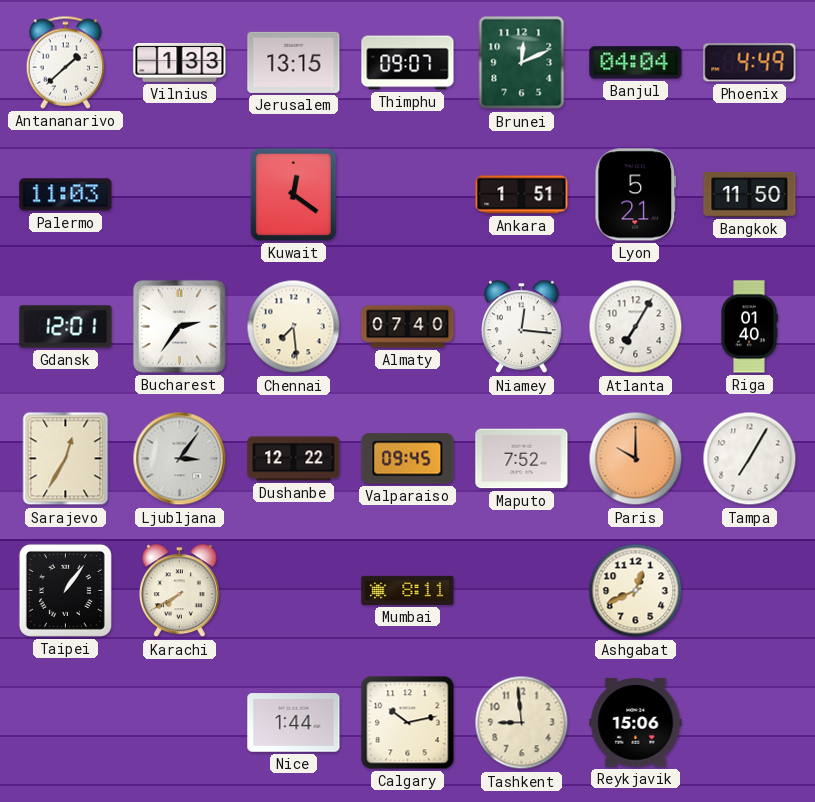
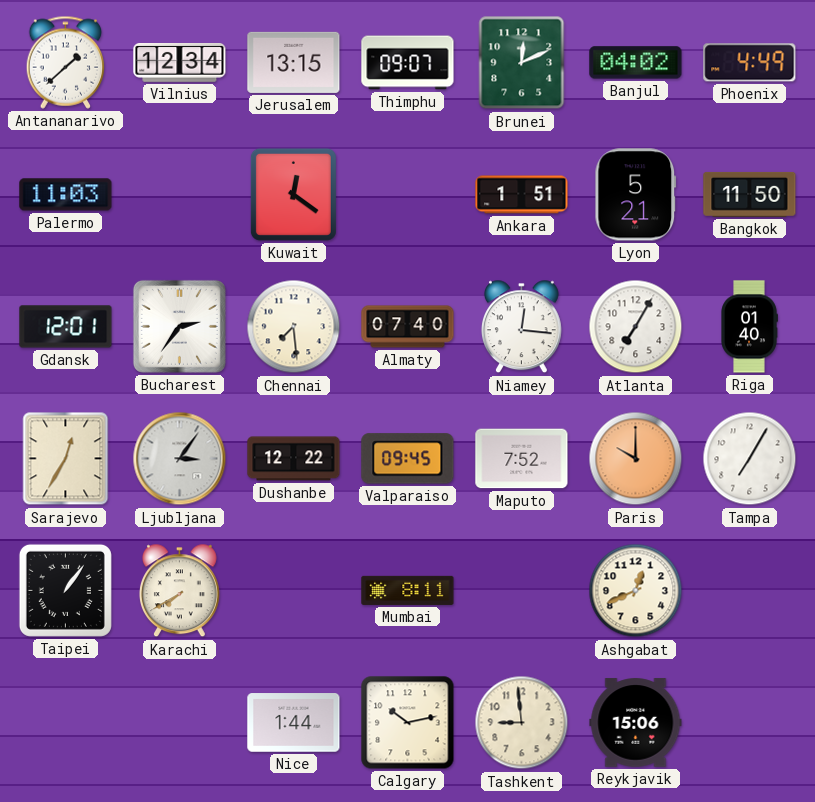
Vilnius: 1:33 -> 12:34
Banjul: 04:04 -> 04:02
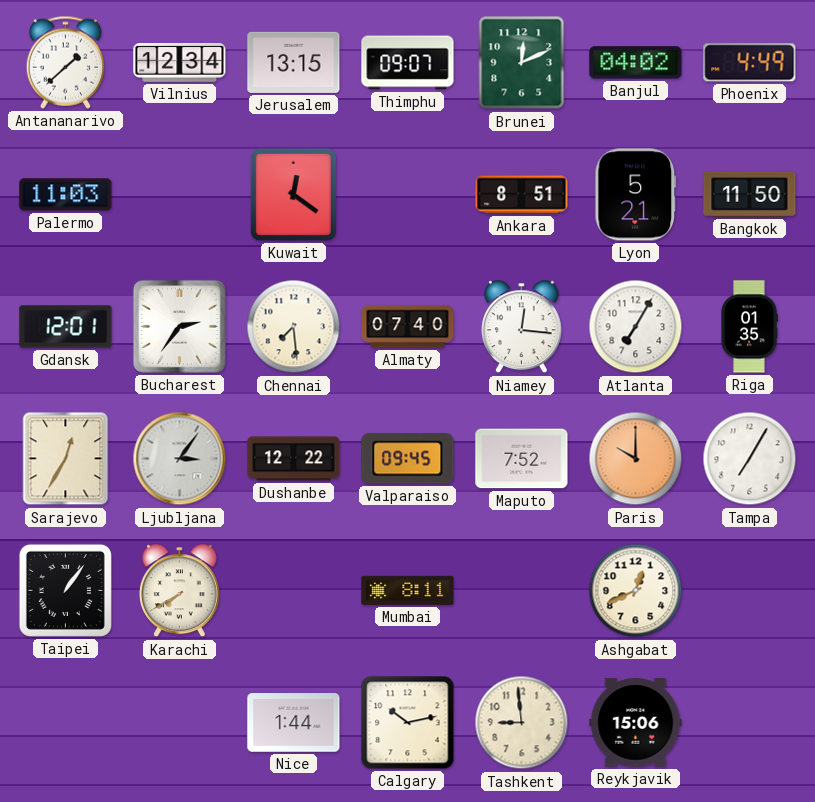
Ankara: 1:51 -> 8:51
Riga: 01:40 -> 01:35
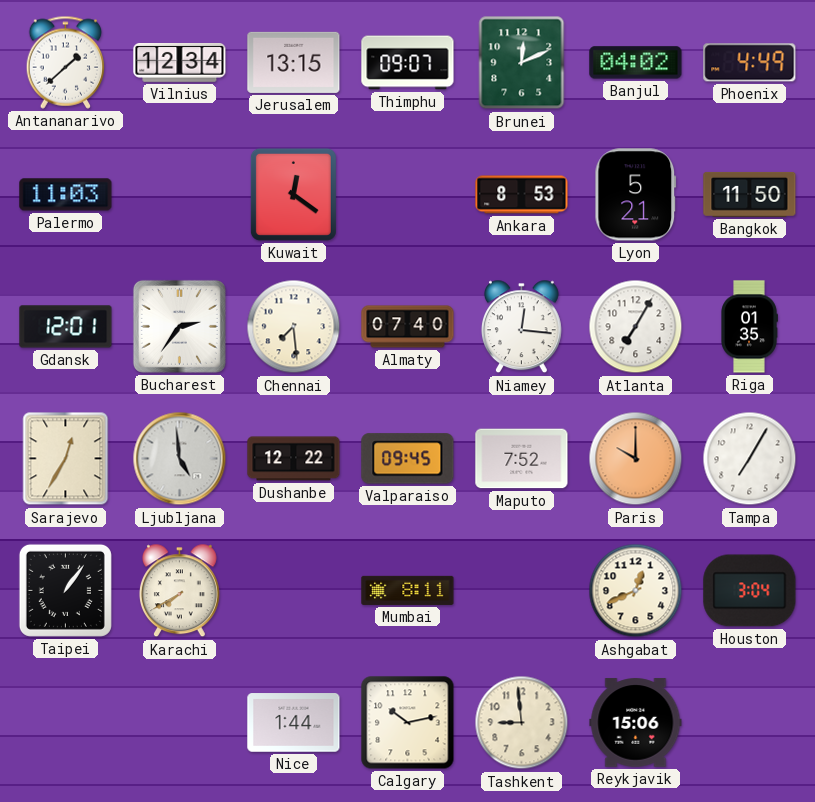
Ankara: 8:51 -> 8:53
Ljubljana: 3:06 -> 4:59
Houston: none -> 3:04
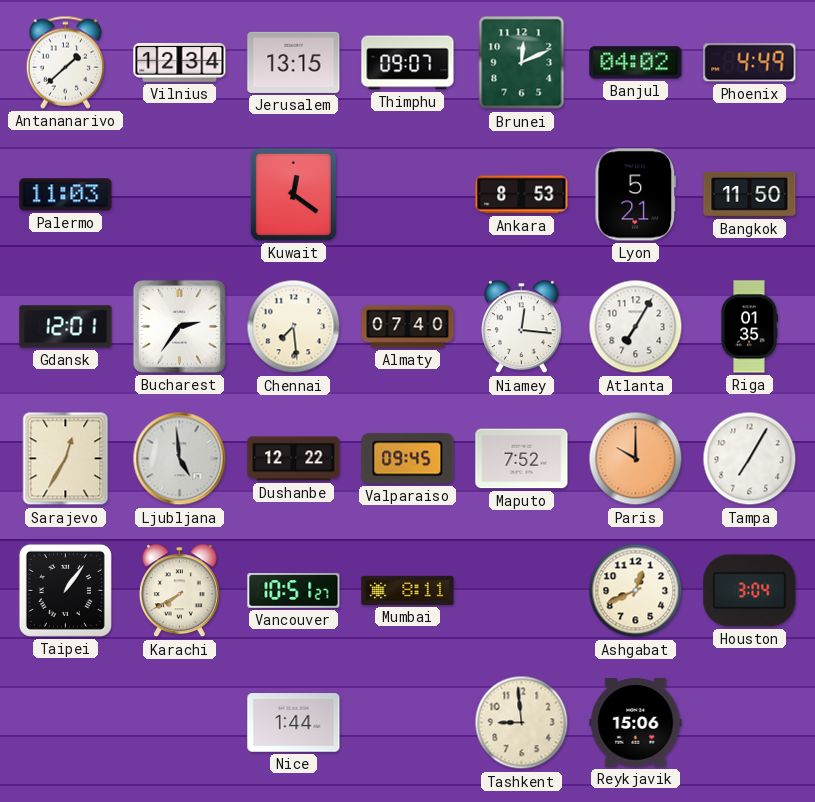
Vancouver: none -> 10:51
Calgary: 10:13 -> none
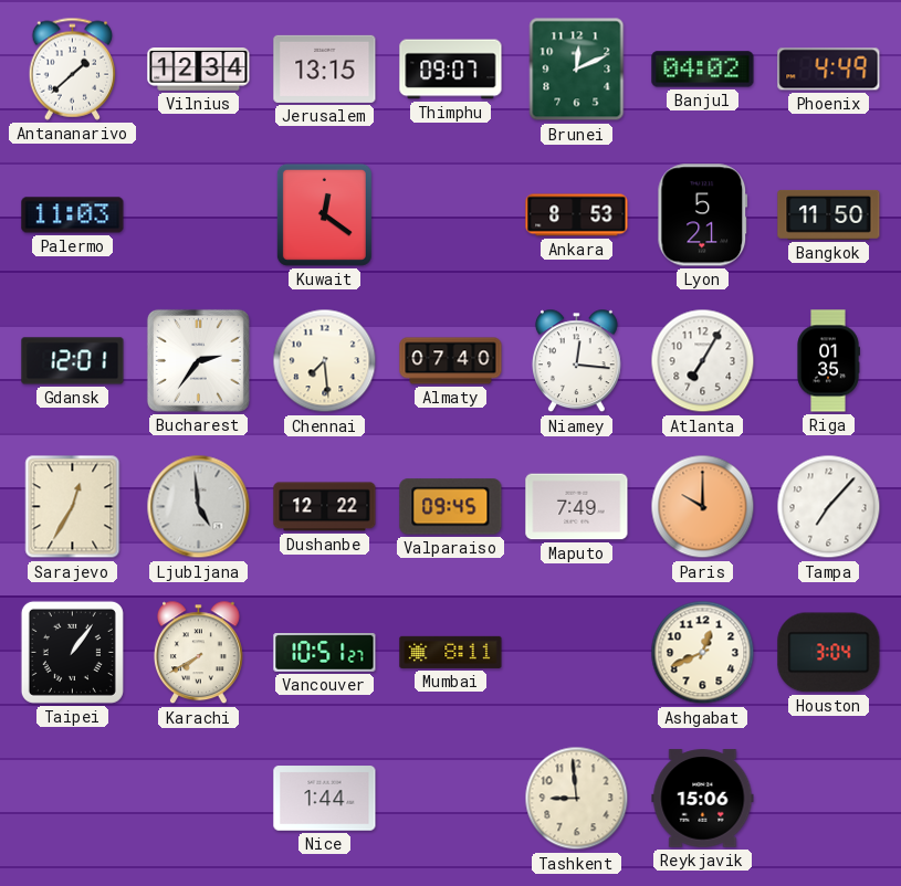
Maputo: 7:52 -> 7:49
Tampa: 7:05 -> 7:07
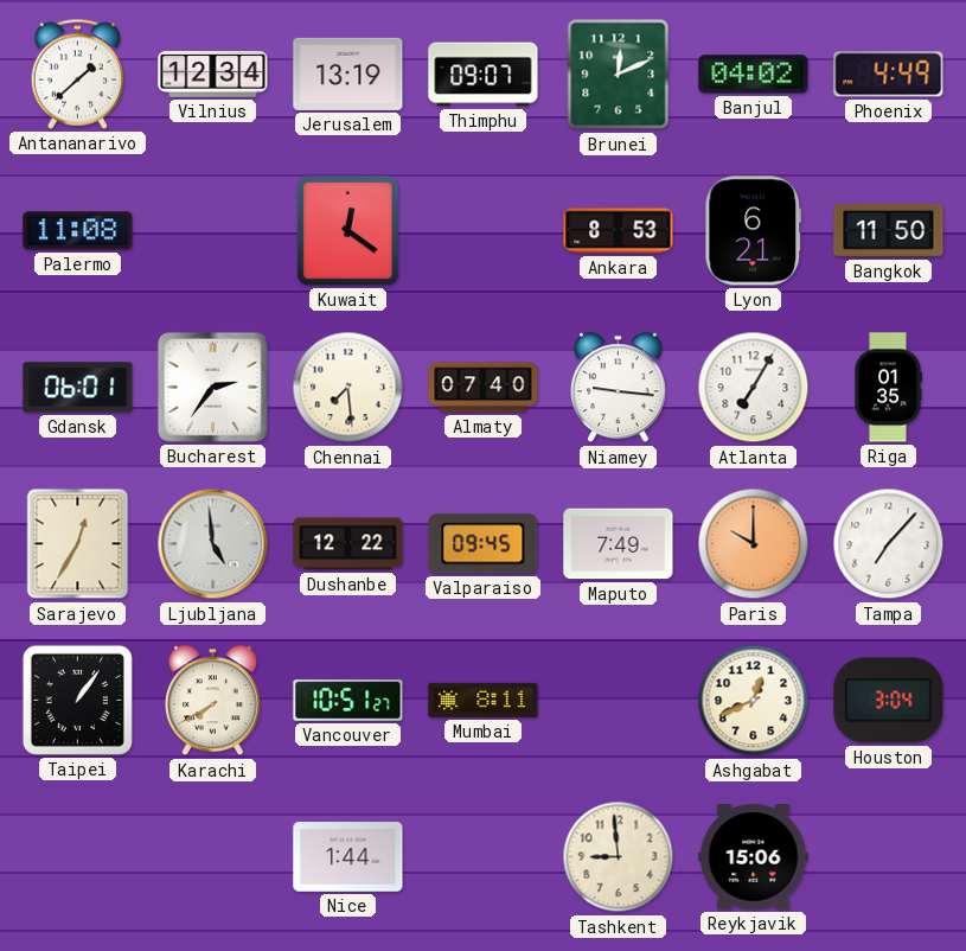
Jerusalem: 13:15 -> 13:19
Palermo: 11:03 -> 11:08
Lyon: 5:21 -> 6:21
Gdansk: 12:01 -> 06:01
Niamey: 12:16 -> 9:16
